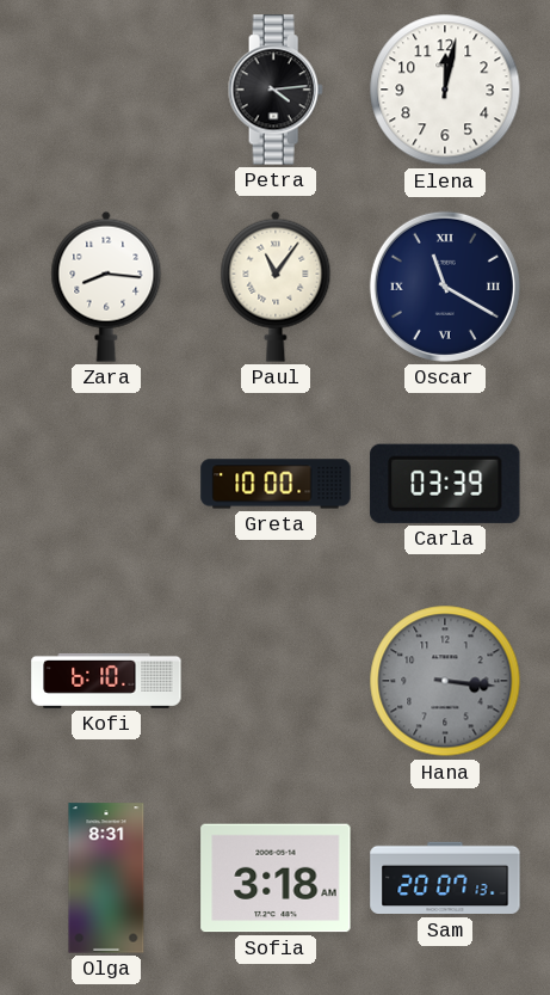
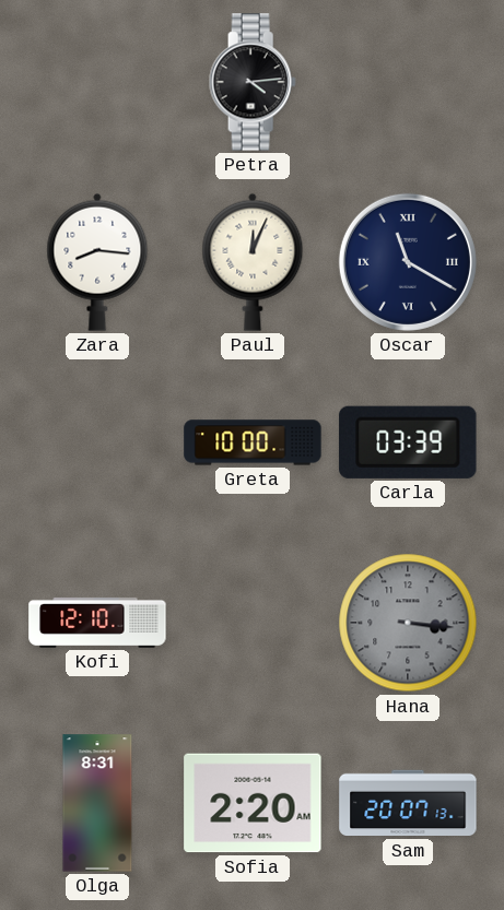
Elena: 12:02 -> none
Paul: 11:06 -> 12:04
Kofi: 6:10 -> 12:10
Sofia: 3:18 -> 2:20
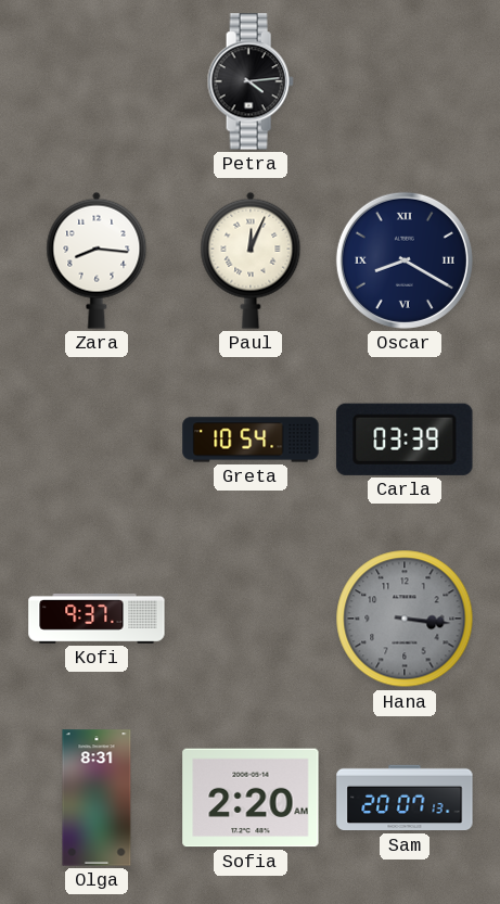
Oscar: 11:20 -> 8:20
Greta: 10:00 -> 10:54
Kofi: 12:10 -> 9:37
